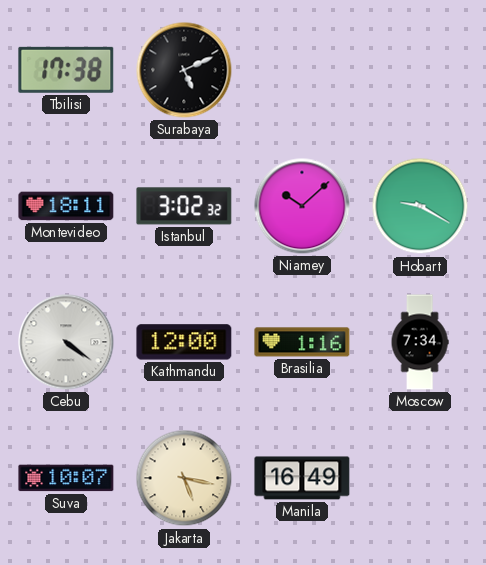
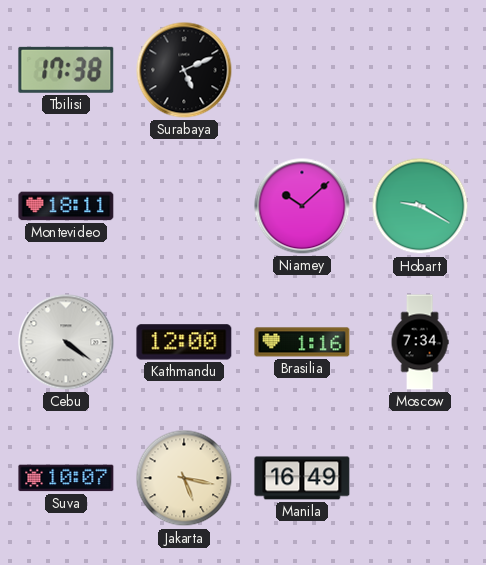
Istanbul: 3:02 -> none
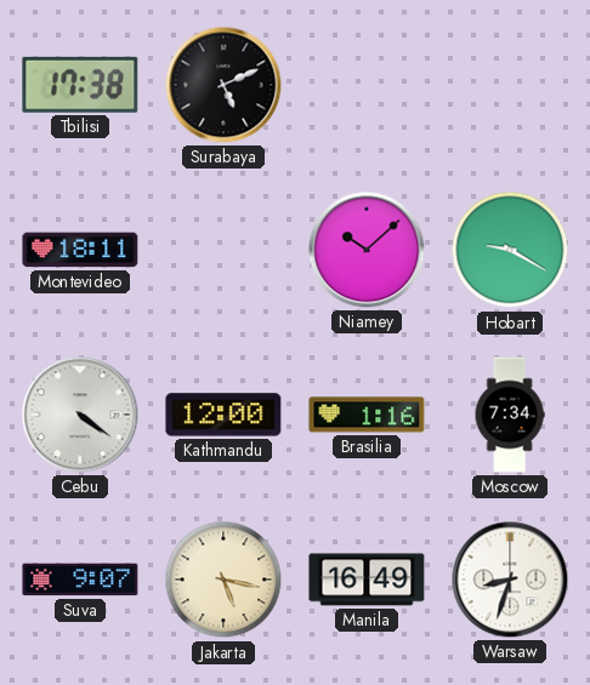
Suva: 10:07 -> 9:07
Warsaw: none -> 8:33
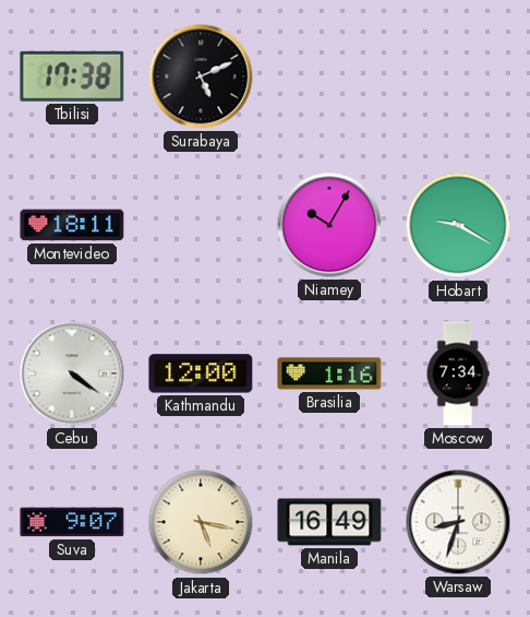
Niamey: 10:08 -> 10:05
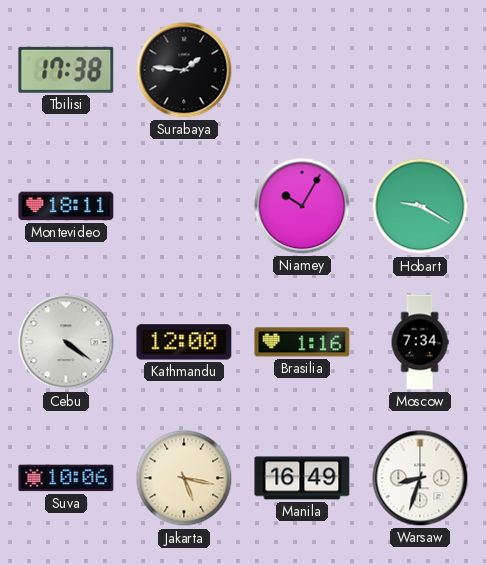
Surabaya: 5:11 -> 1:46
Suva: 9:07 -> 10:06
